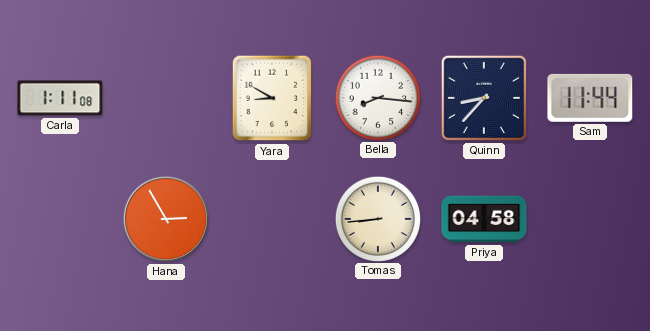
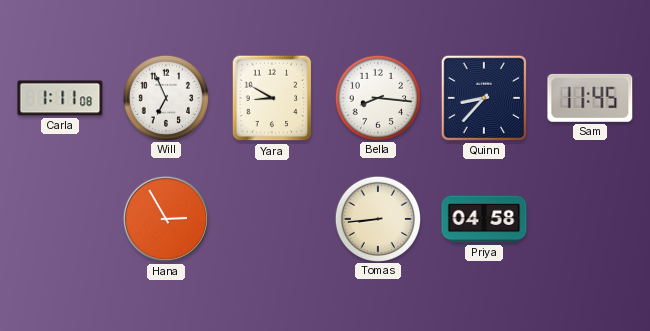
Will: none -> 6:56
Sam: 11:44 -> 11:45
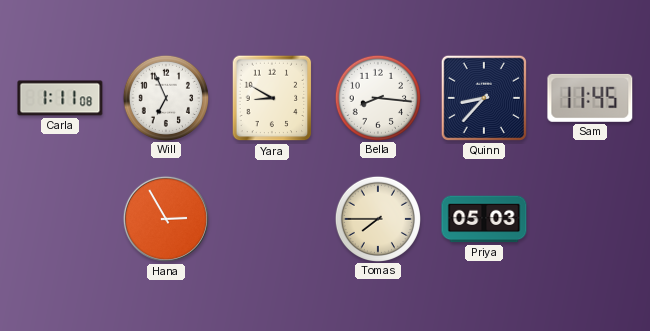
Tomas: 8:44 -> 7:45
Priya: 04:58 -> 05:03
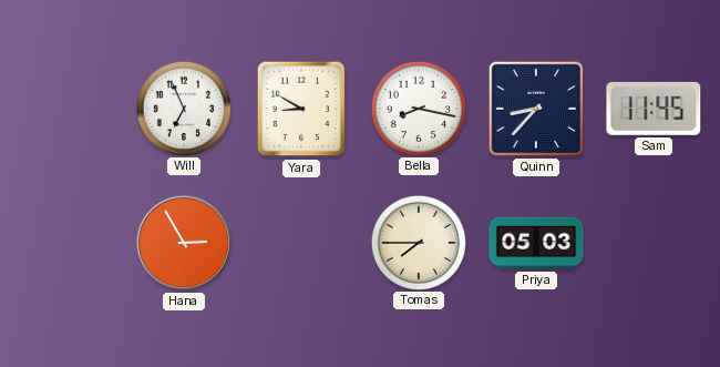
Carla: 1:11 -> none
Bella: 8:16 -> 8:17
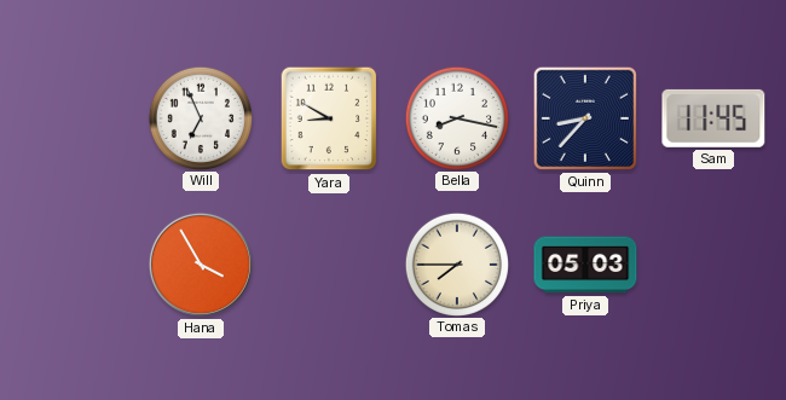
Hana: 2:55 -> 3:55
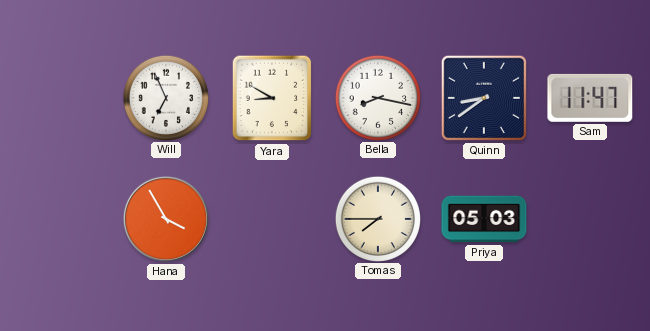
Quinn: 8:37 -> 8:39
Sam: 11:45 -> 11:47
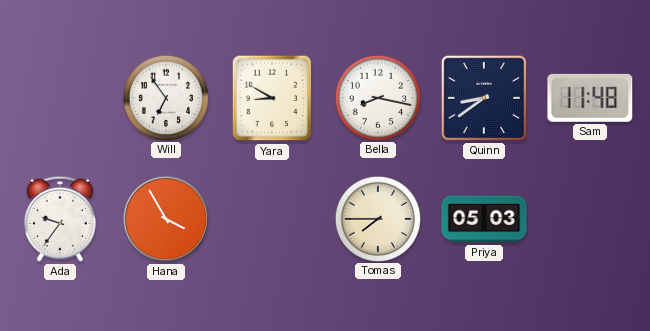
Will: 6:56 -> 6:54
Sam: 11:47 -> 11:48
Ada: none -> 9:36
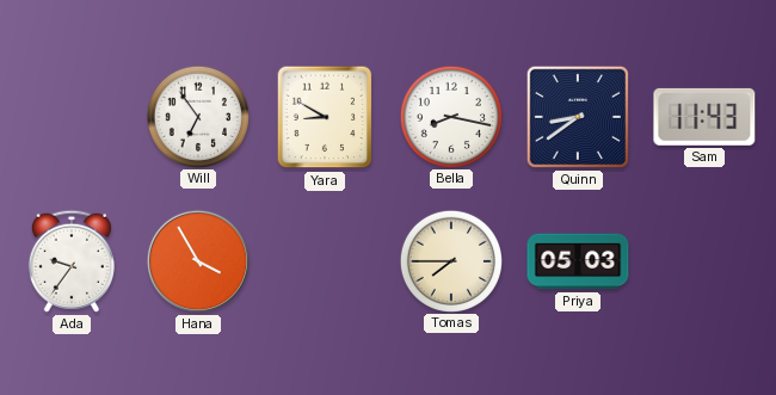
Sam: 11:48 -> 11:43
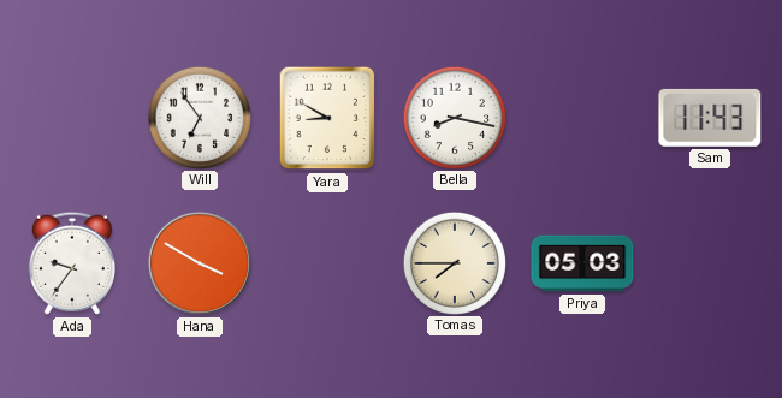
Quinn: 8:39 -> none
Hana: 3:55 -> 3:50
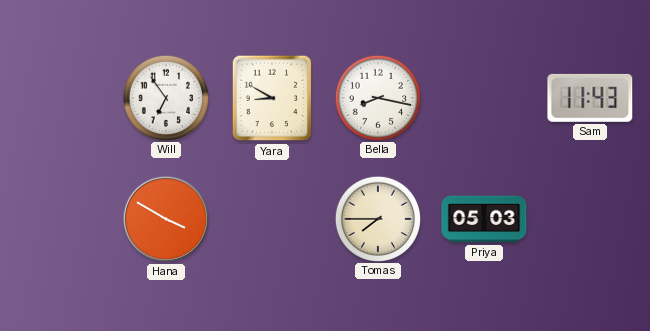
Ada: 9:36 -> none
